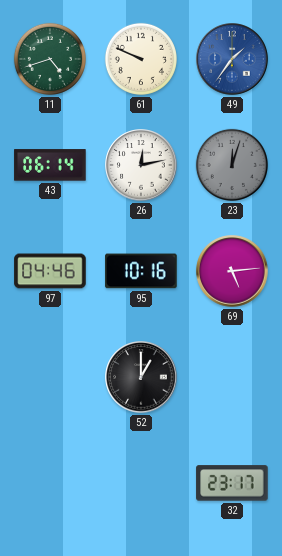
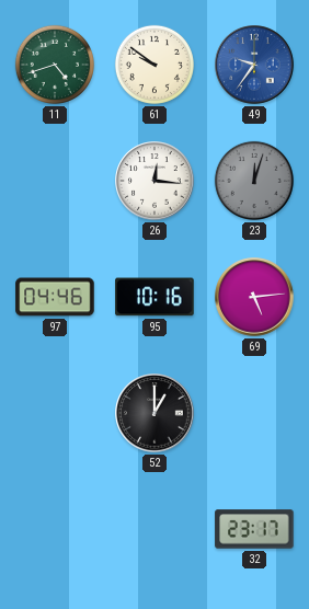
61: 9:49 -> 9:51
49: 1:36 -> 9:36
43: 06:14 -> none
26: 12:13 -> 12:16
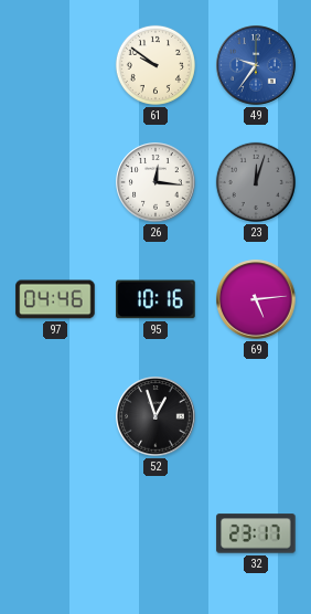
11: 4:42 -> none
52: 1:00 -> 12:57
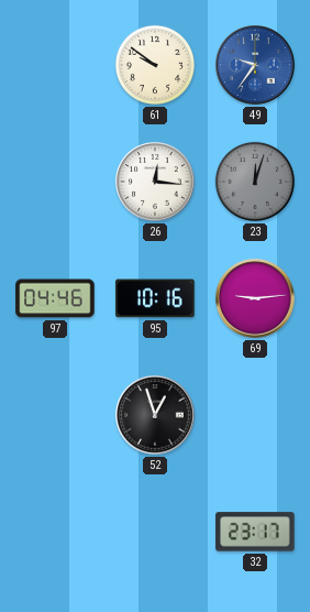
69: 5:14 -> 9:14
